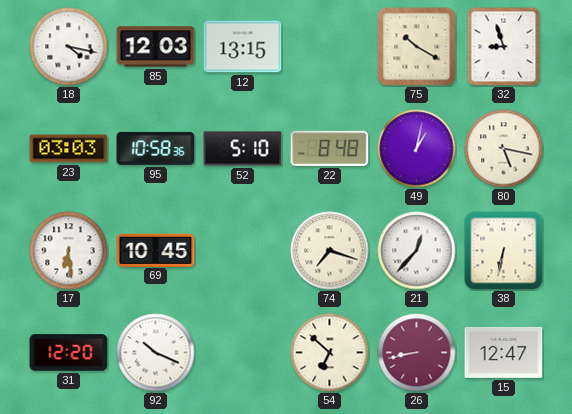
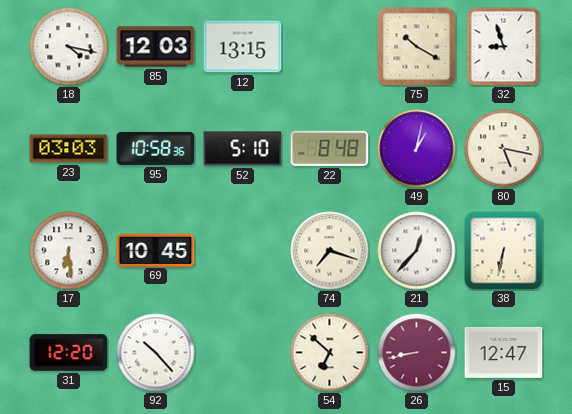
92: 10:19 -> 10:23
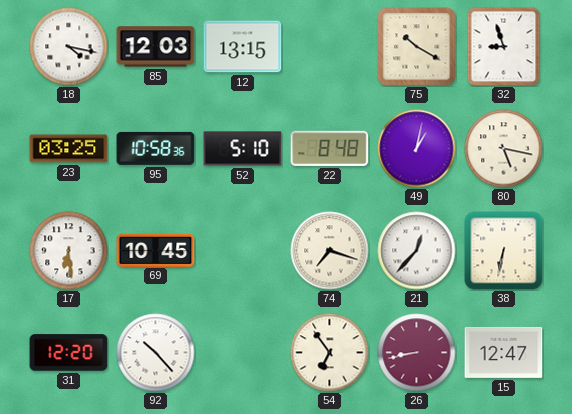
23: 03:03 -> 03:25
54: 6:52 -> 6:54
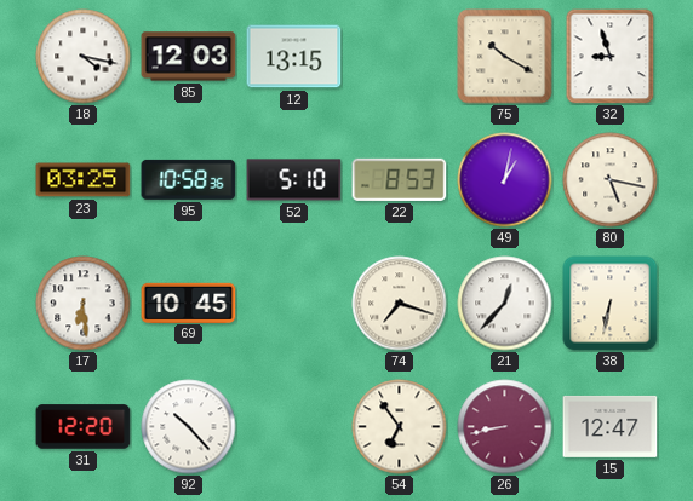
22: 8:48 -> 8:53
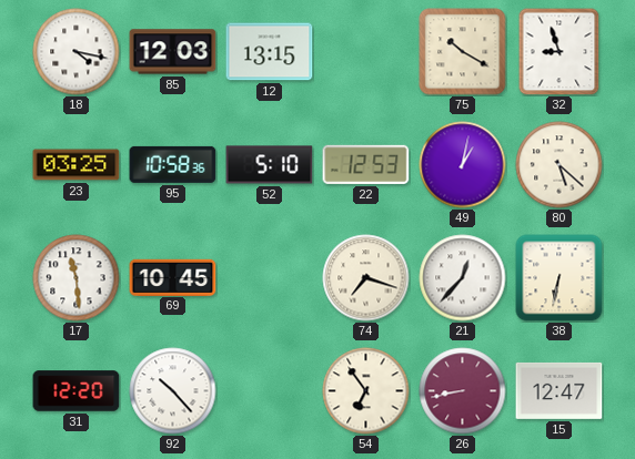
22: 8:53 -> 12:53
80: 5:17 -> 5:22
17: 6:29 -> 11:29
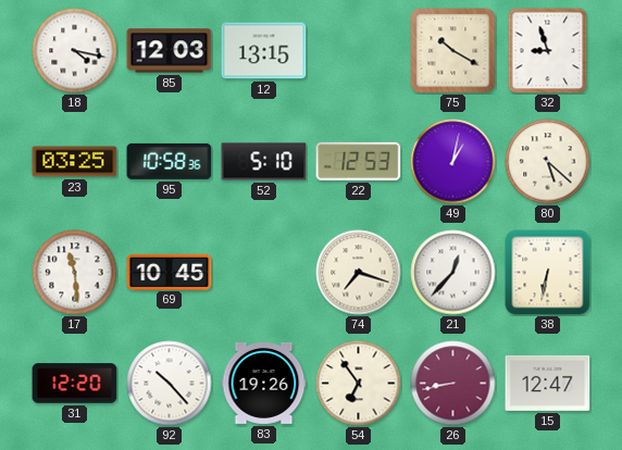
83: none -> 19:26
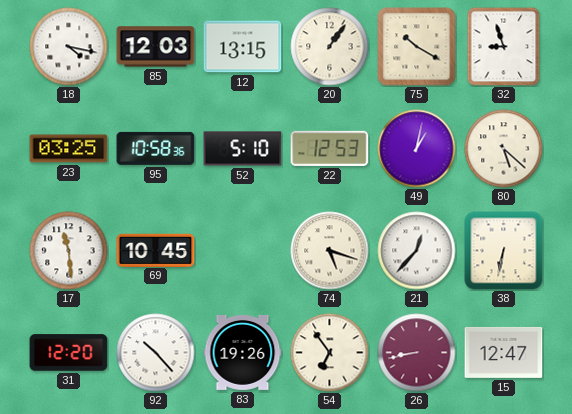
20: none -> 1:06
74: 7:18 -> 5:18
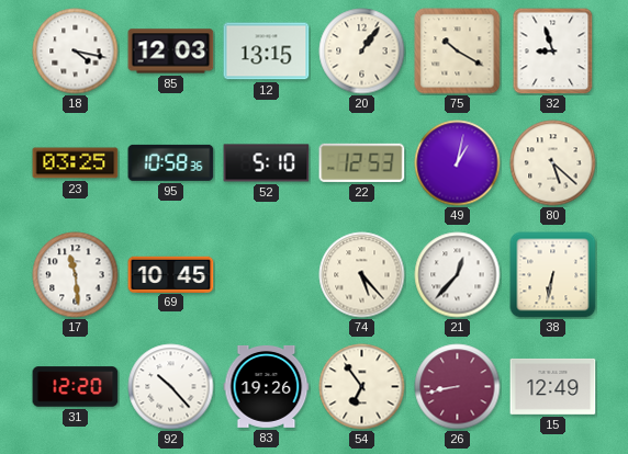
74: 5:18 -> 5:23
15: 12:47 -> 12:49
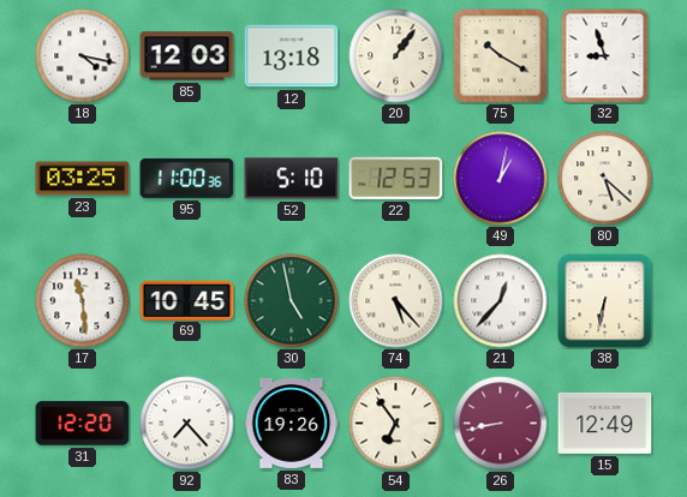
12: 13:15 -> 13:18
95: 10:58 -> 11:00
30: none -> 4:58
92: 10:23 -> 7:23
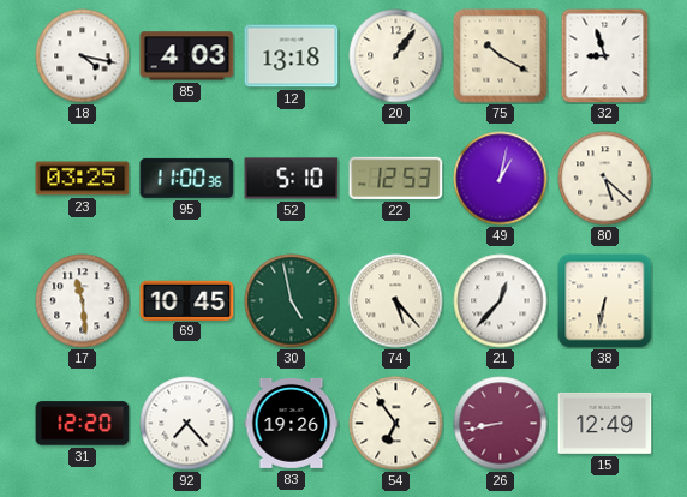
85: 12:03 -> 4:03
